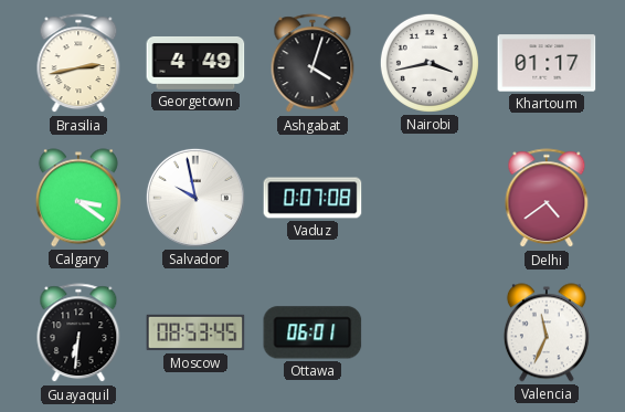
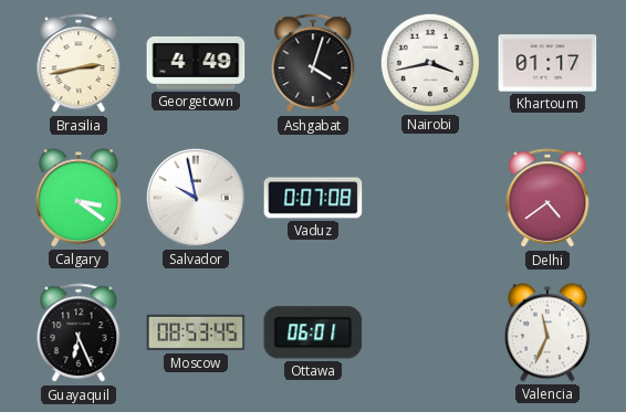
Guayaquil: 6:31 -> 6:26
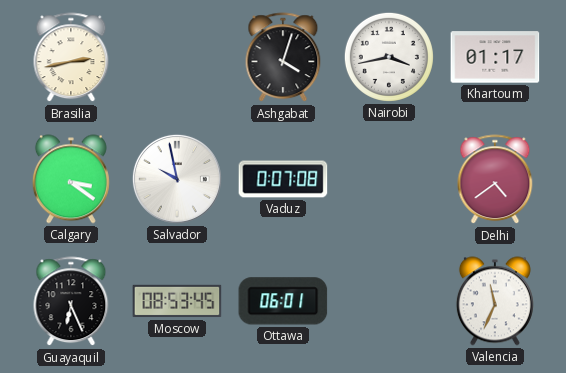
Georgetown: 4:49 -> none
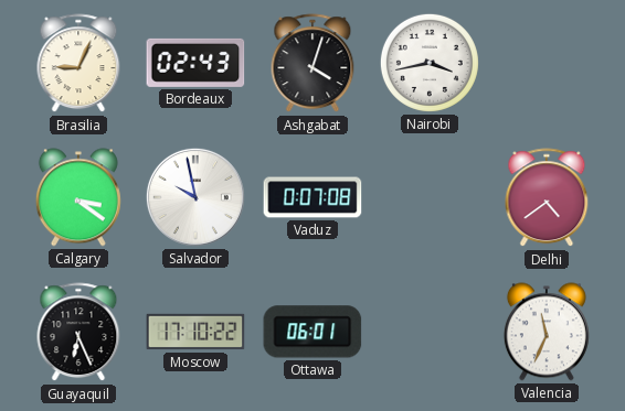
Brasilia: 2:43 -> 9:04
Bordeaux: none -> 02:43
Khartoum: 01:17 -> none
Moscow: 08:53 -> 17:10
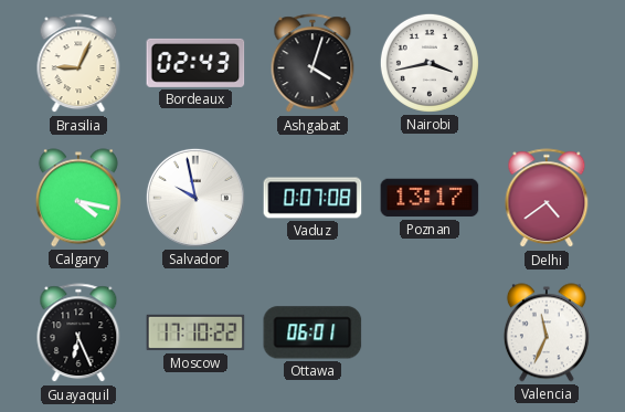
Calgary: 3:21 -> 4:17
Poznan: none -> 13:17
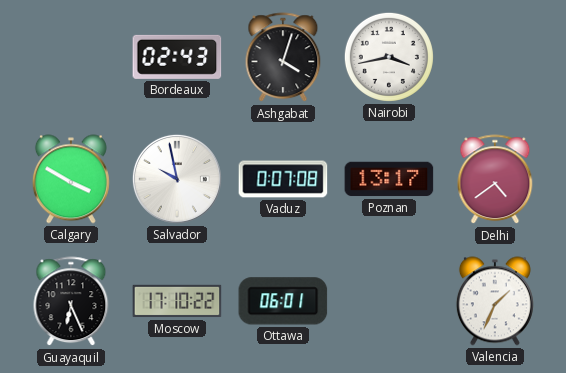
Brasilia: 9:04 -> none
Calgary: 4:17 -> 3:50
Valencia: 11:34 -> 1:34
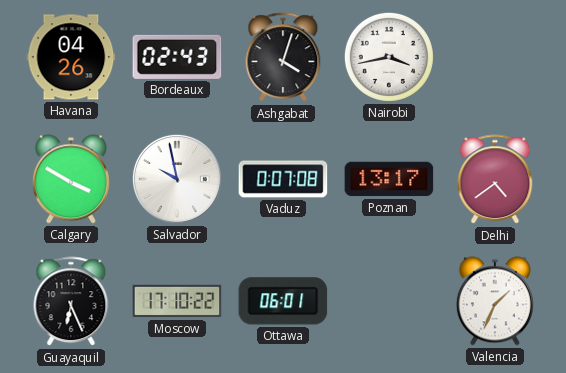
Havana: none -> 04:26
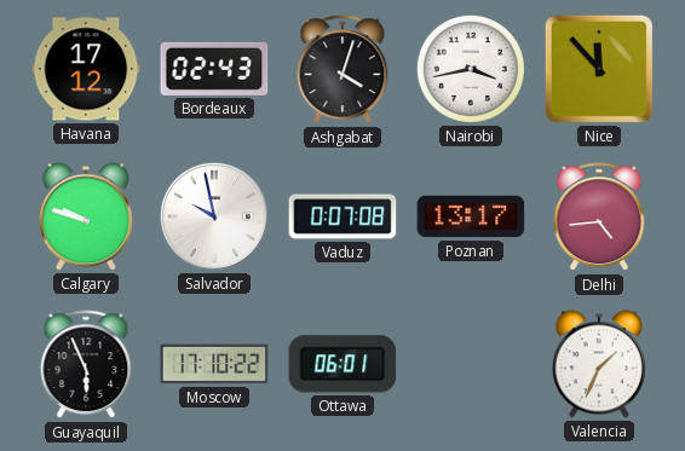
Havana: 04:26 -> 17:12
Nice: none -> 11:53
Calgary: 3:50 -> 9:48
Delhi: 4:39 -> 4:44
Guayaquil: 6:26 -> 5:56
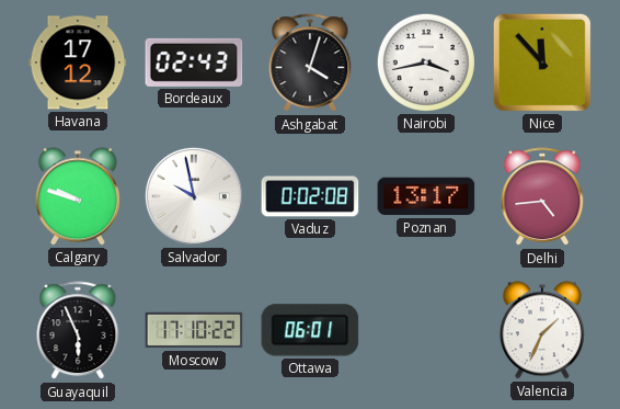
Vaduz: 0:07 -> 0:02
